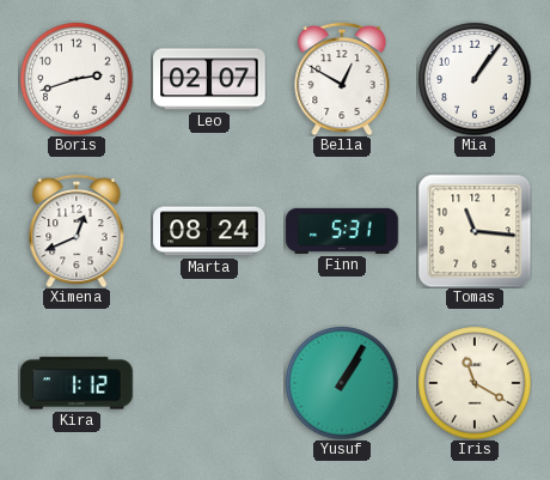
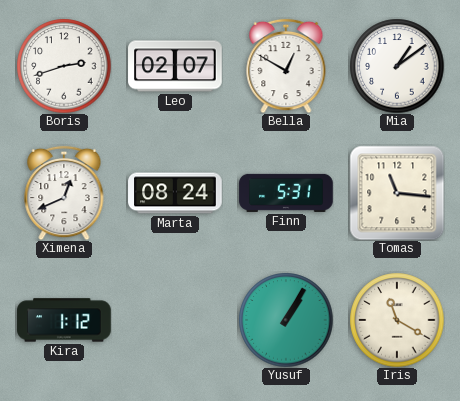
Mia: 1:06 -> 1:09
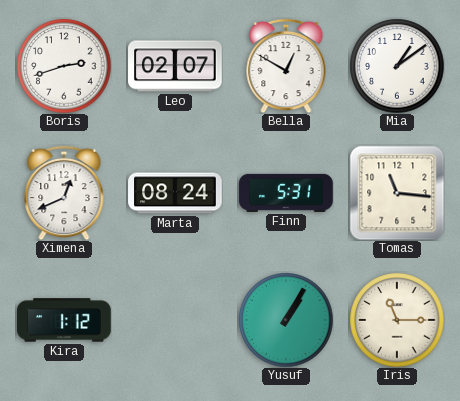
Iris: 11:20 -> 11:15
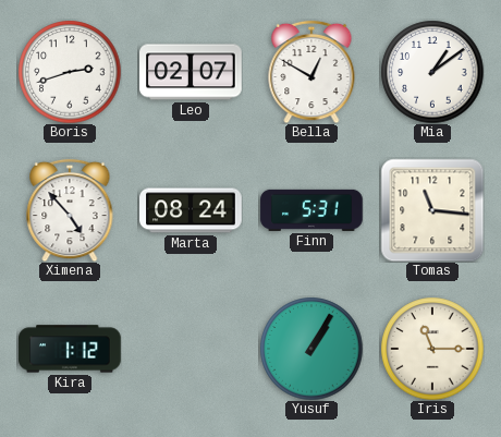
Ximena: 12:41 -> 4:53
